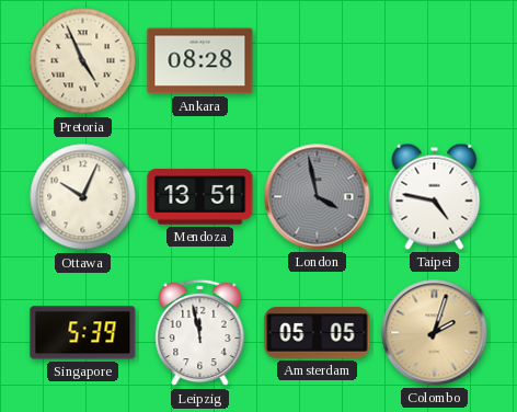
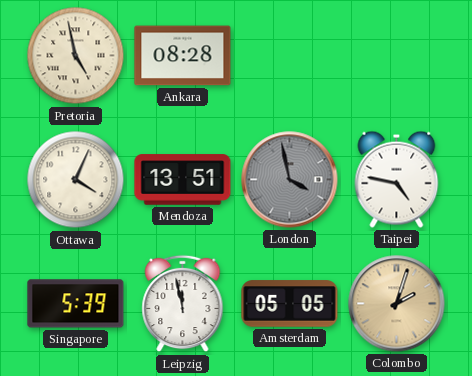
Pretoria: 4:56 -> 4:58
Ottawa: 10:04 -> 4:04
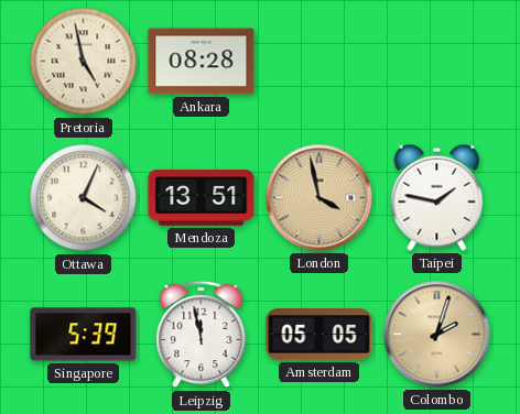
London dial: grey -> champagne
Taipei: 4:47 -> 1:47
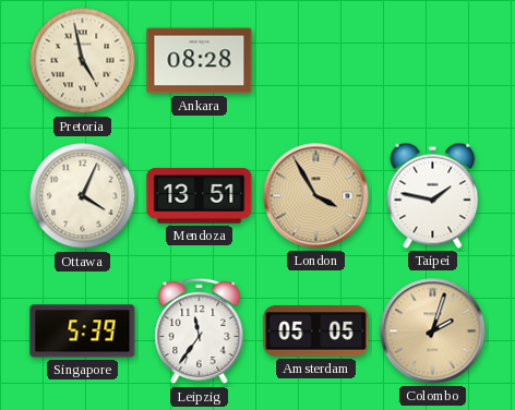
London: 3:58 -> 3:55
Leipzig: 11:58 -> 11:36
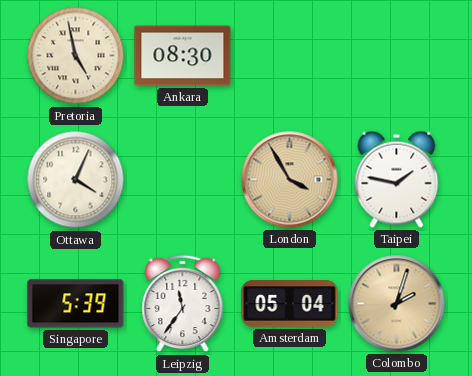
Ankara: 08:28 -> 08:30
Mendoza: 13:51 -> none
Amsterdam: 05:05 -> 05:04
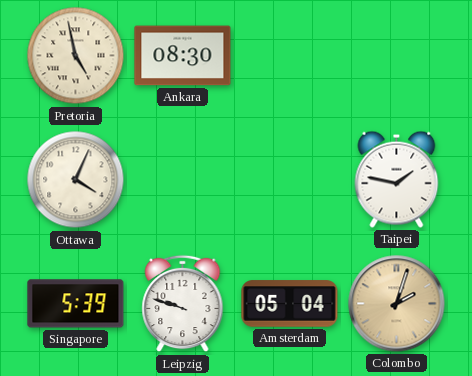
London: 3:55 -> none
Leipzig: 11:36 -> 9:48
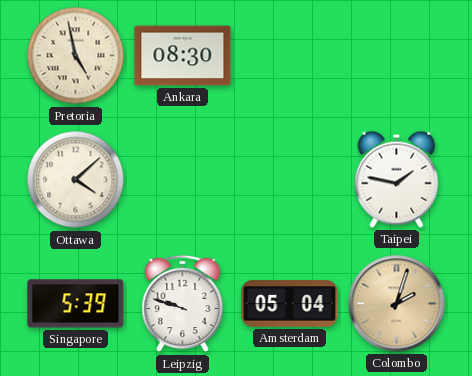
Ottawa: 4:04 -> 4:08
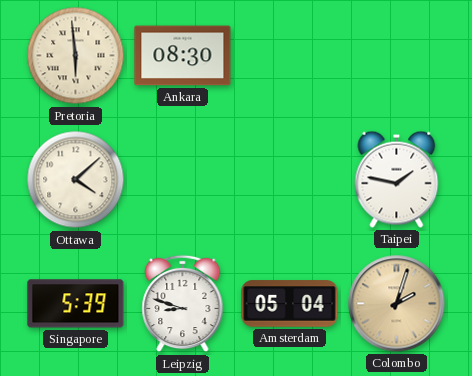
Pretoria: 4:58 -> 5:59
Leipzig: 9:48 -> 8:48
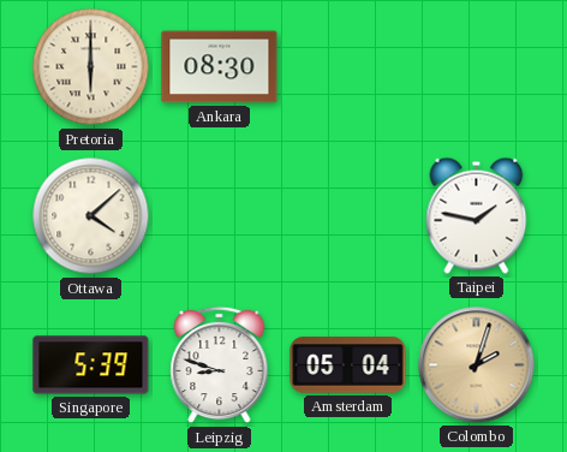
Pretoria: 5:59 -> 6:00
